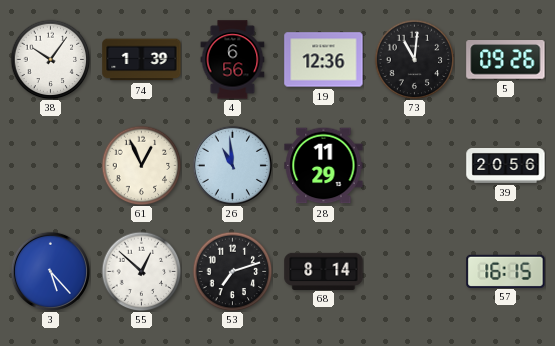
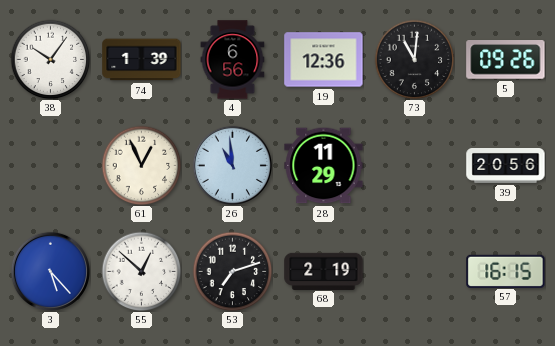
68: 8:14 -> 2:19
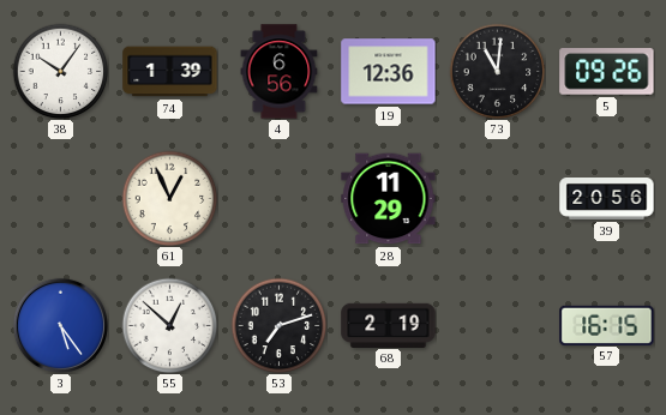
26: 10:59 -> none
3: 5:23 -> 5:24
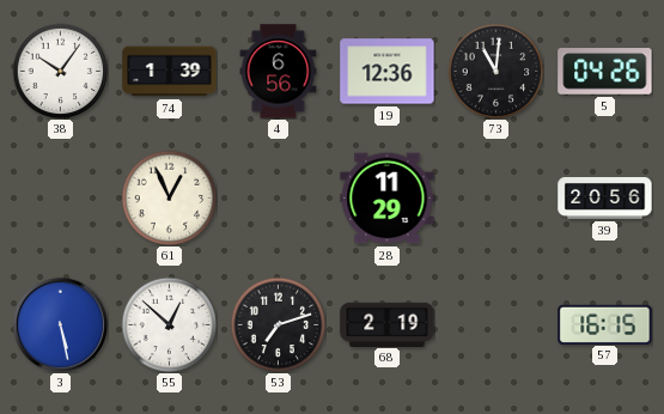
5: 09:26 -> 04:26
3: 5:24 -> 5:28
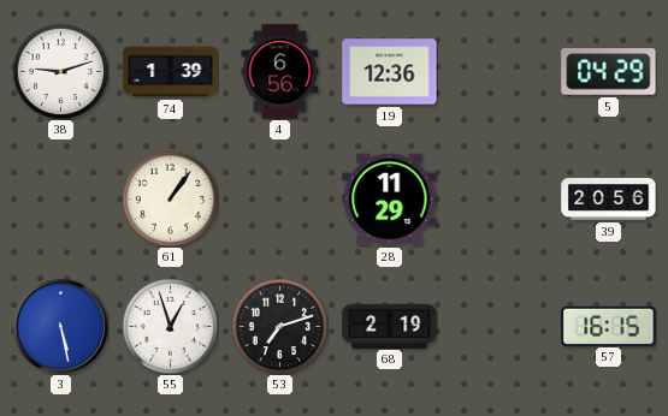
38: 10:06 -> 9:12
73: 11:01 -> none
5: 04:26 -> 04:29
61: 12:56 -> 1:06
55: 12:52 -> 12:57
